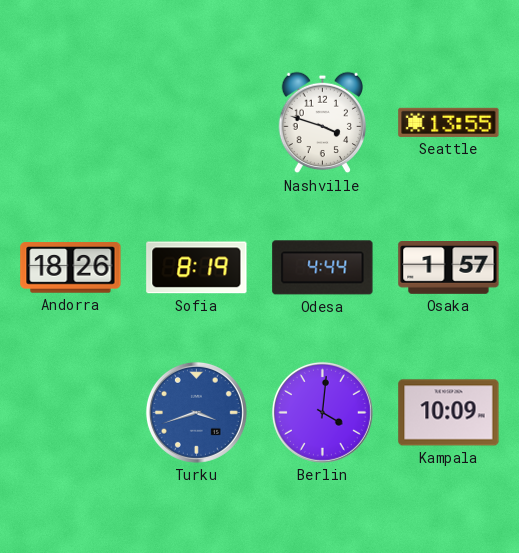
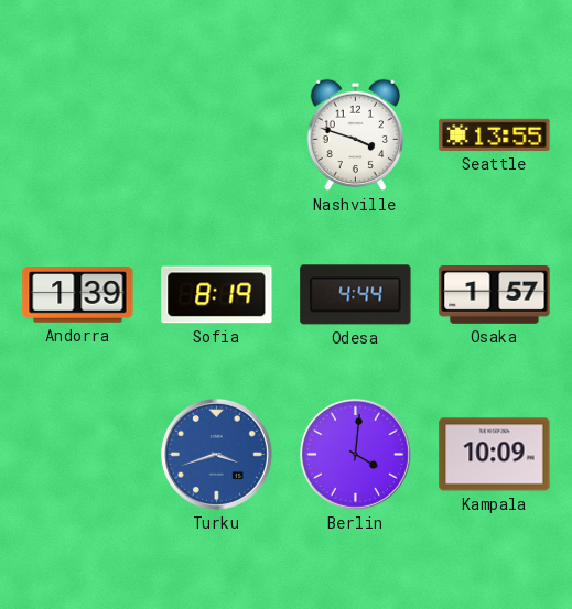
Andorra: 18:26 -> 1:39
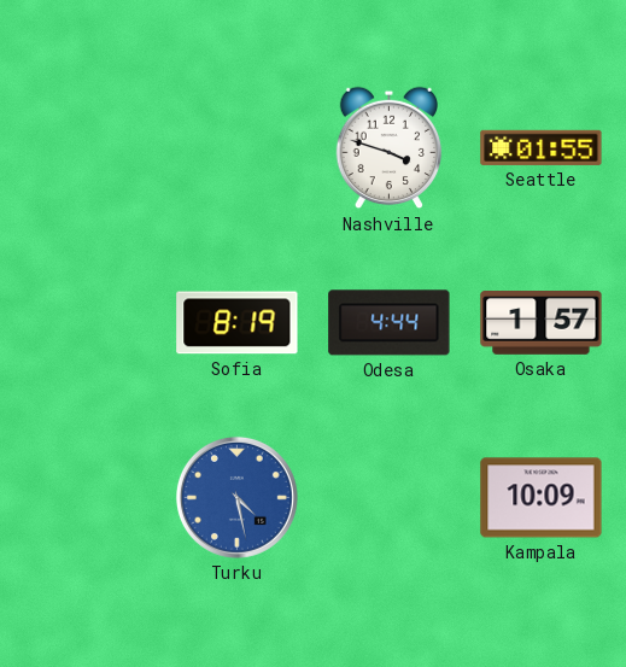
Seattle: 13:55 -> 01:55
Andorra: 1:39 -> none
Turku: 3:42 -> 4:28
Berlin: 4:01 -> none
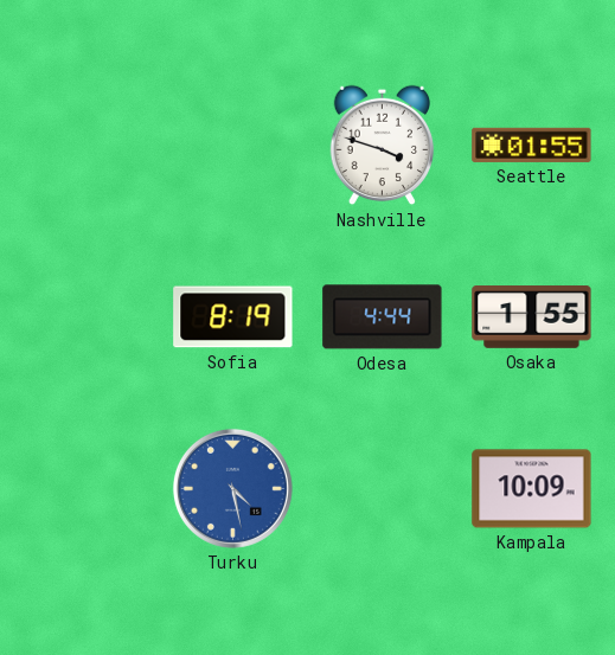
Osaka: 1:57 -> 1:55
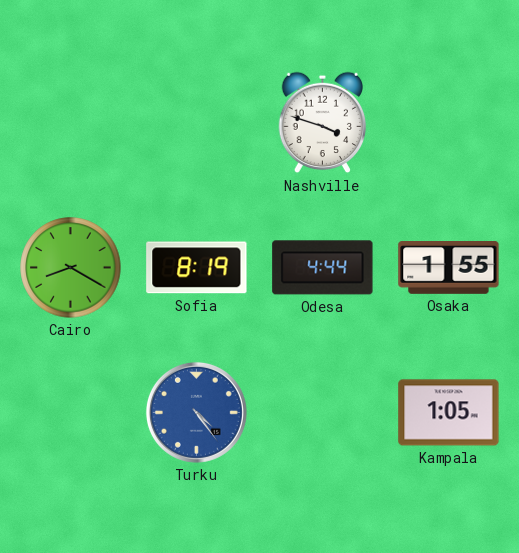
Seattle: 01:55 -> none
Cairo: none -> 8:20
Turku: 4:28 -> 4:24
Kampala: 10:09 -> 1:05
